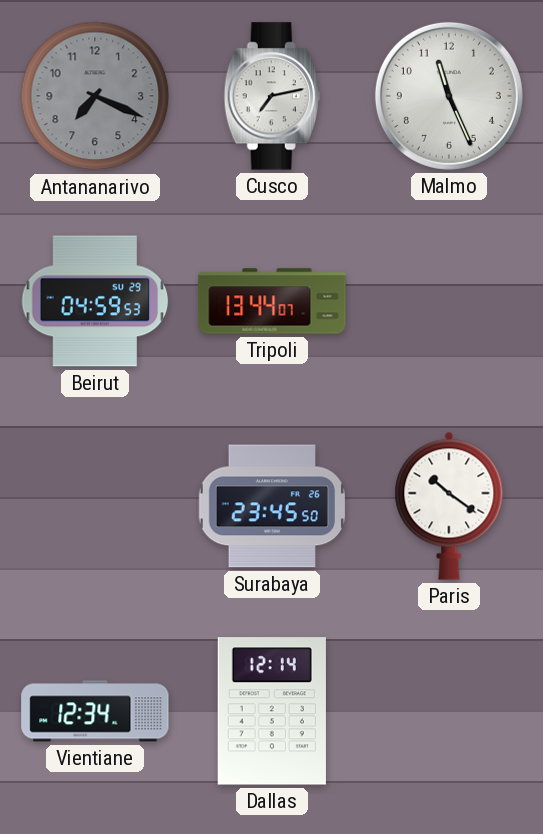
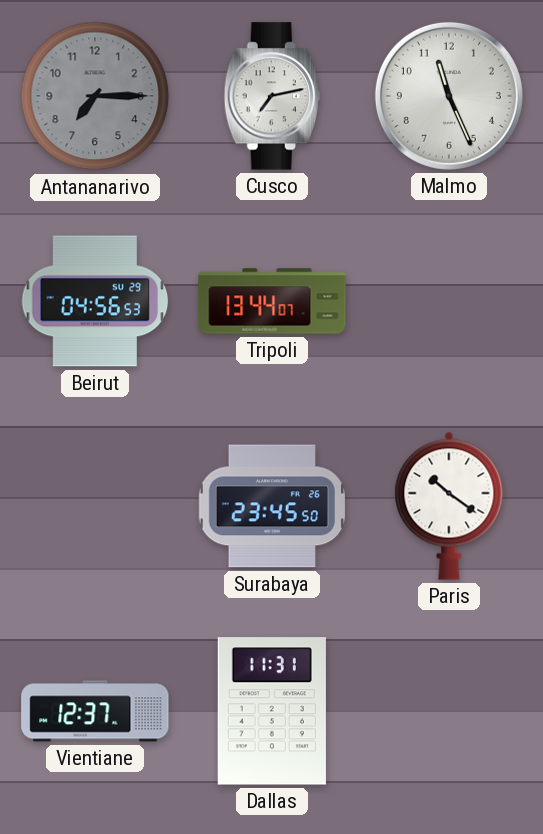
Antananarivo: 7:19 -> 7:15
Beirut: 04:59 -> 04:56
Vientiane: 12:34 -> 12:37
Dallas: 12:14 -> 11:31
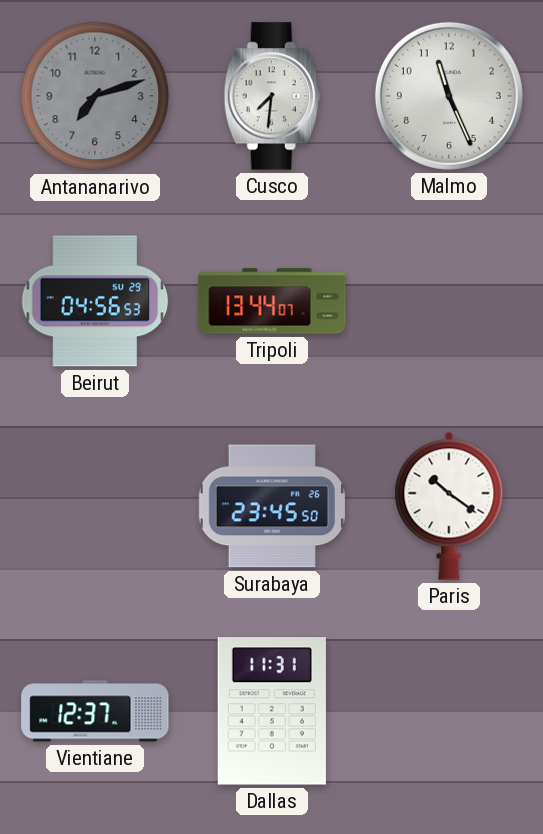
Antananarivo: 7:15 -> 7:12
Cusco: 7:13 -> 7:31
